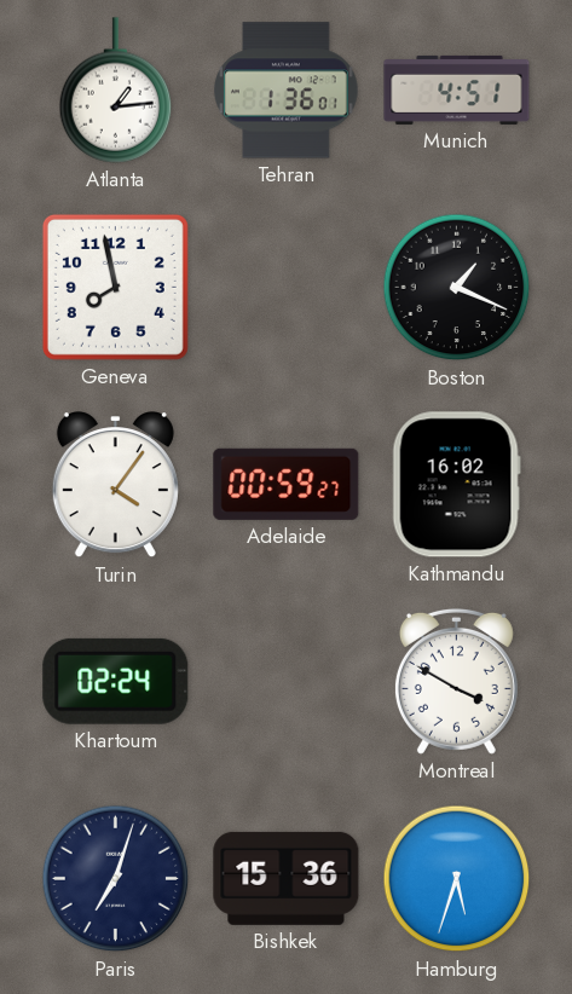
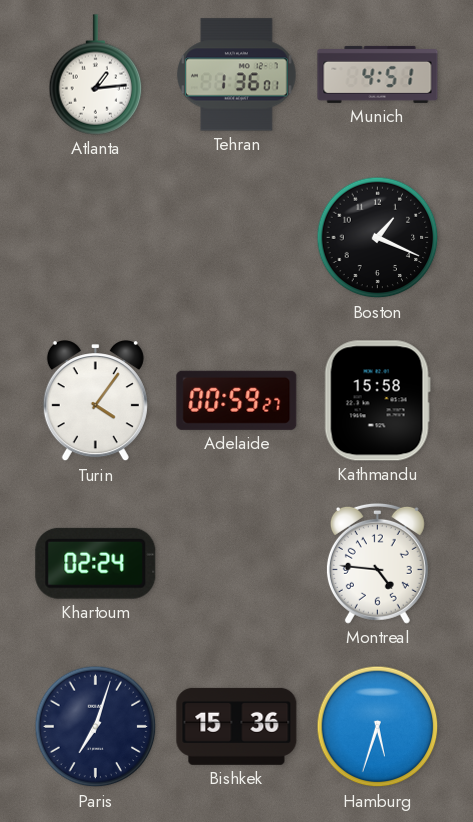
Geneva: 7:58 -> none
Kathmandu: 16:02 -> 15:58
Montreal: 3:50 -> 4:46
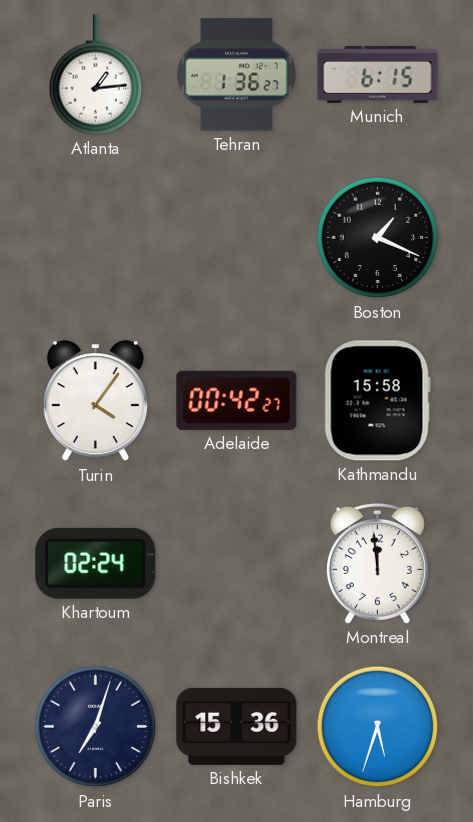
Tehran: 1:36:01 -> 1:36:27
Munich: 4:51 -> 6:15
Adelaide: 00:59 -> 00:42
Montreal: 4:46 -> 11:59
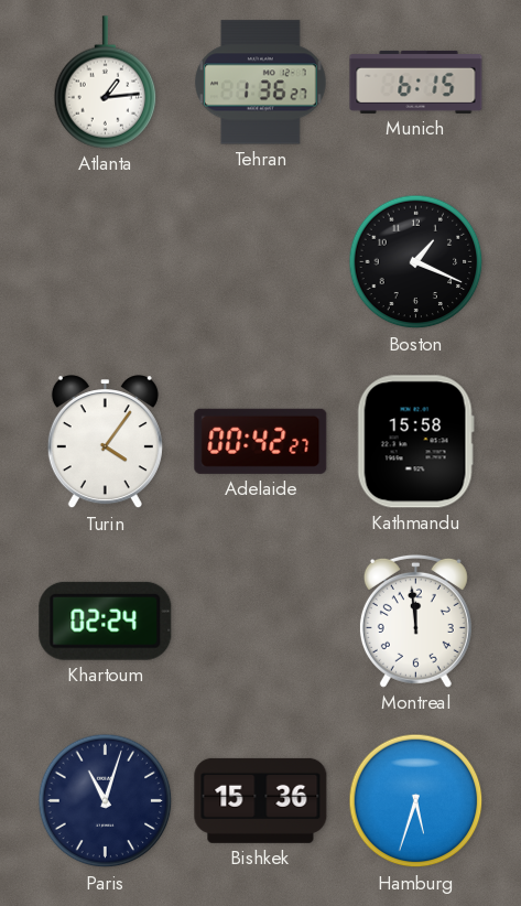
Paris: 7:03 -> 11:03
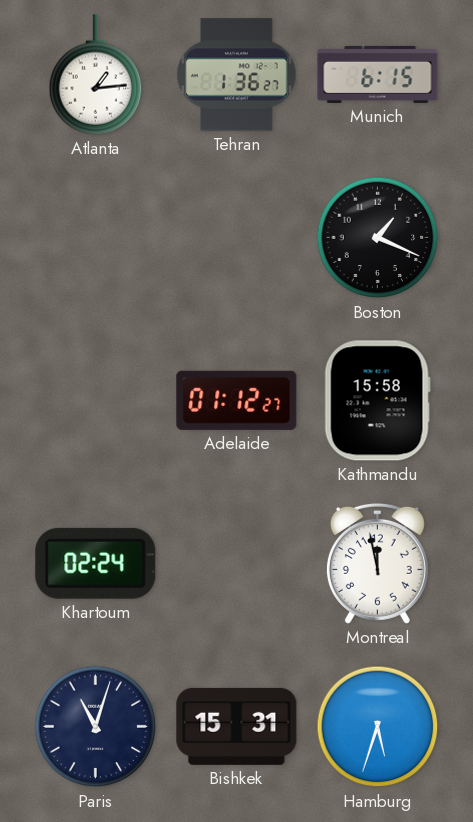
Turin: 4:06 -> none
Adelaide: 00:42 -> 01:12
Montreal: 11:59 -> 11:58
Bishkek: 15:36 -> 15:31
